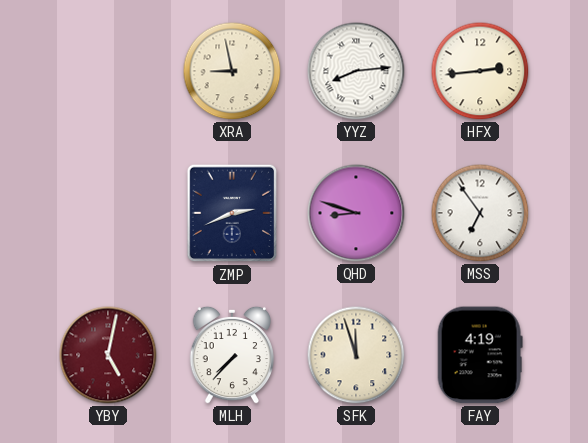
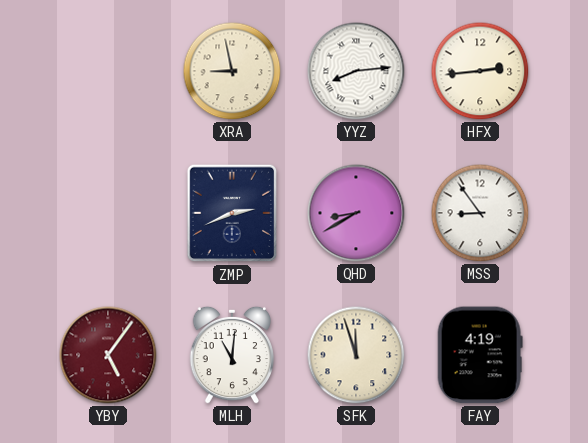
QHD: 8:48 -> 8:40
MSS: 6:54 -> 8:54
YBY: 5:02 -> 5:06
MLH: 7:37 -> 11:01
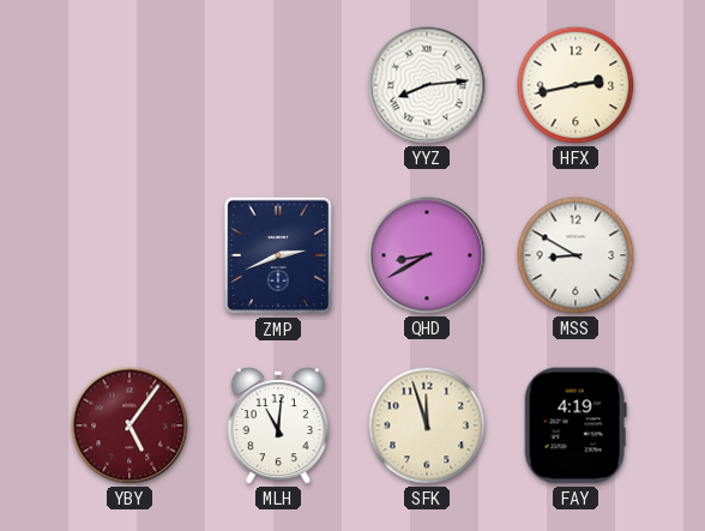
XRA: 8:58 -> none
HFX: 2:44 -> 2:43
MSS: 8:54 -> 8:50
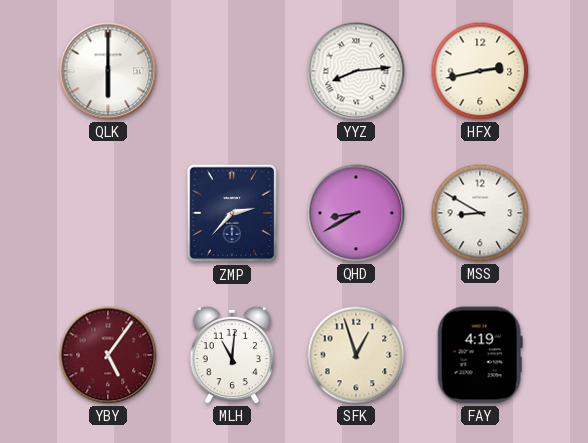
QLK: none -> 6:00
ZMP: 2:41 -> 2:37
SFK: 11:57 -> 12:57
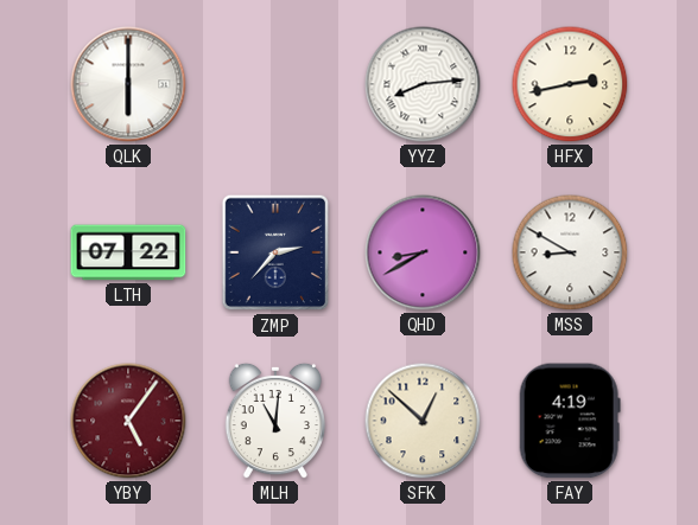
LTH: none -> 07:22
SFK: 12:57 -> 12:52
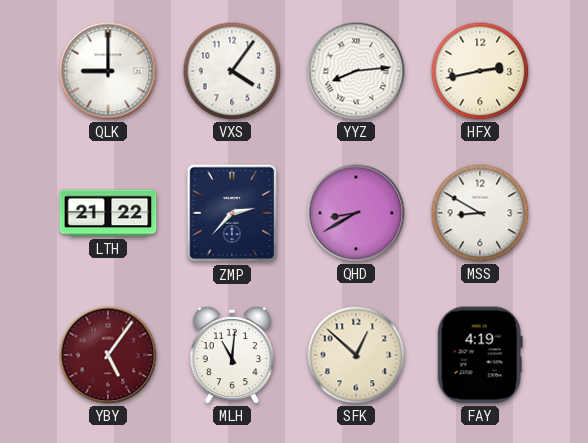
QLK: 6:00 -> 9:00
VXS: none -> 4:06
LTH: 07:22 -> 21:22
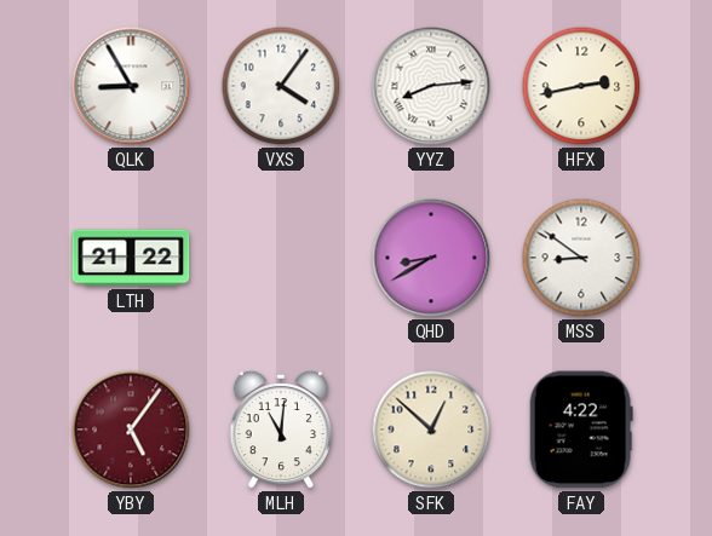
QLK: 9:00 -> 8:55
ZMP: 2:37 -> none
MSS: 8:50 -> 8:51
FAY: 4:19 -> 4:22
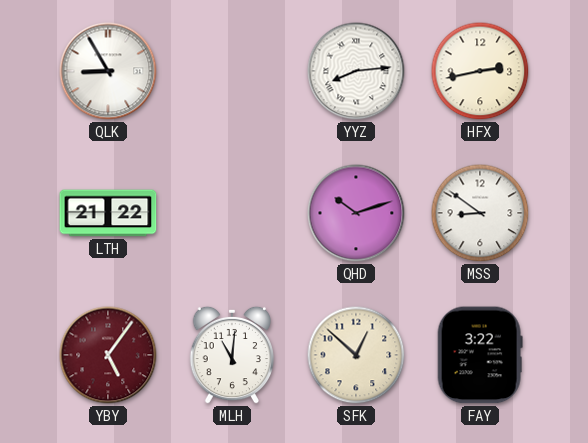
VXS: 4:06 -> none
QHD: 8:40 -> 10:12
FAY: 4:22 -> 3:22
